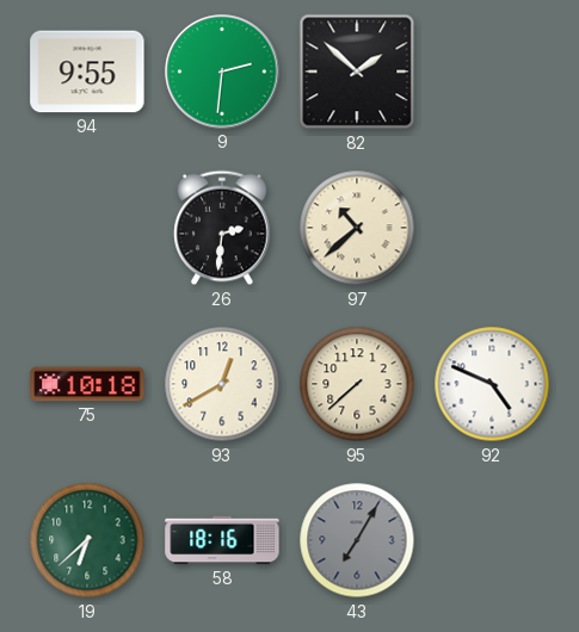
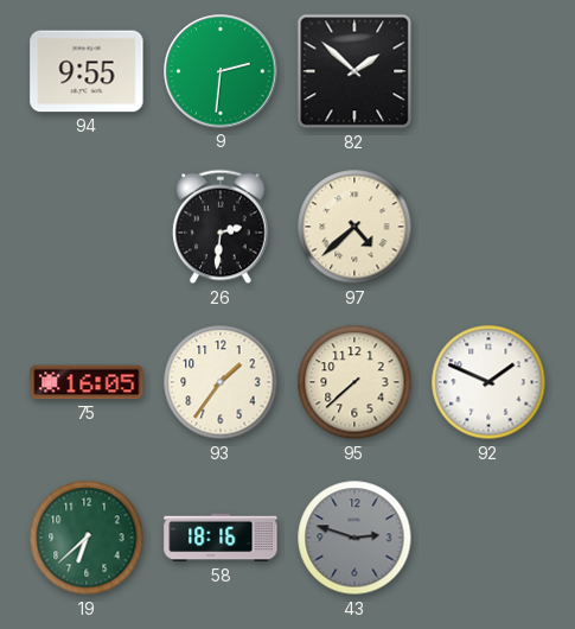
97: 10:38 -> 4:38
75: 10:18 -> 16:05
93: 12:40 -> 1:36
92: 4:49 -> 1:49
43: 7:05 -> 2:48
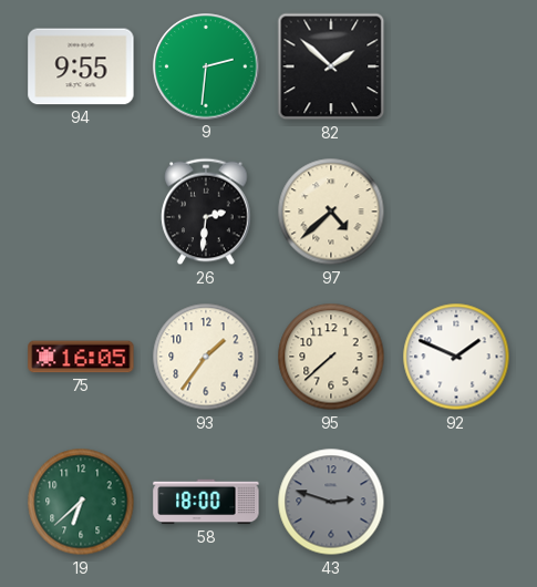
58: 18:16 -> 18:00
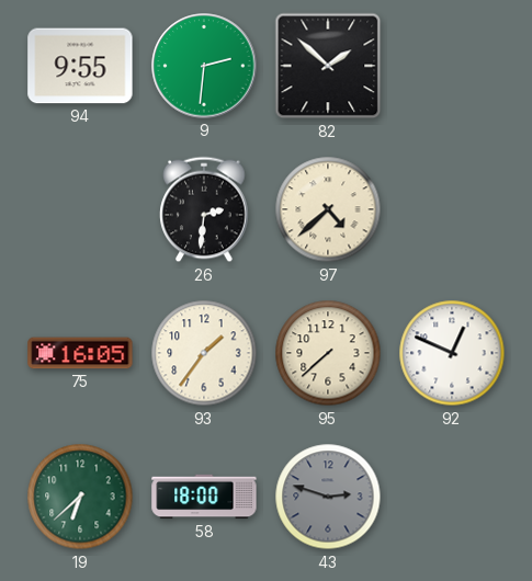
92: 1:49 -> 12:49
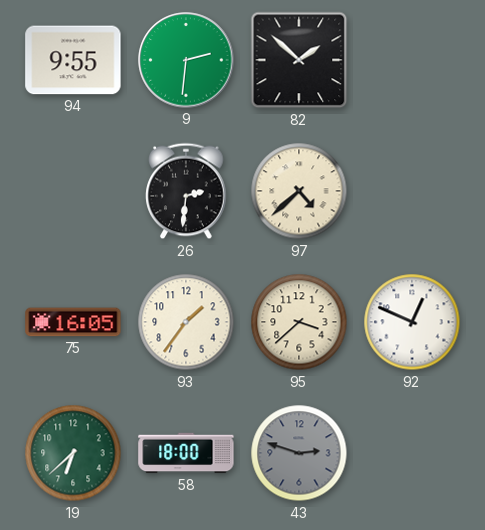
95: 7:38 -> 3:38
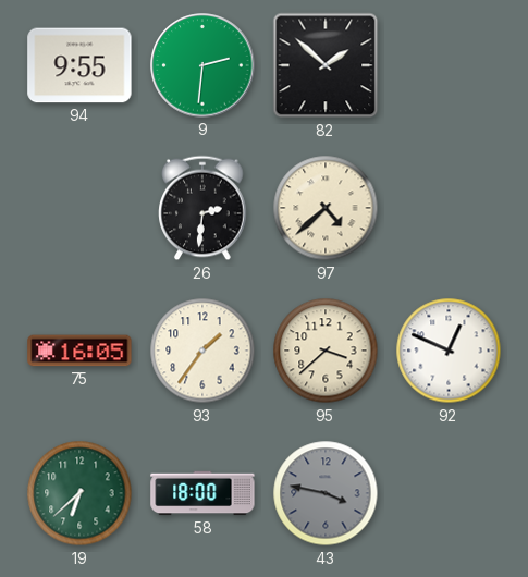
43: 2:48 -> 3:47
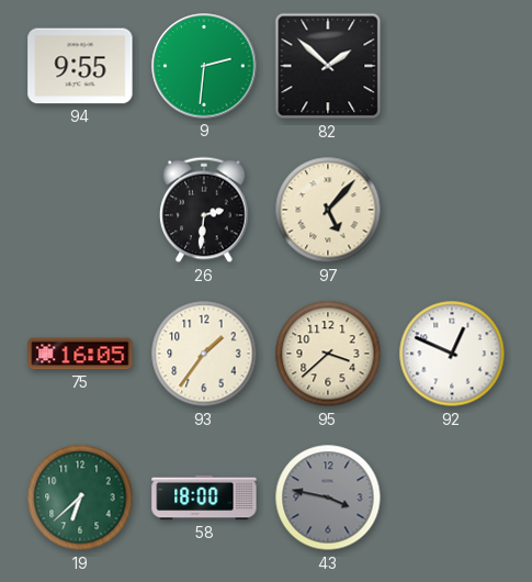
97: 4:38 -> 5:07
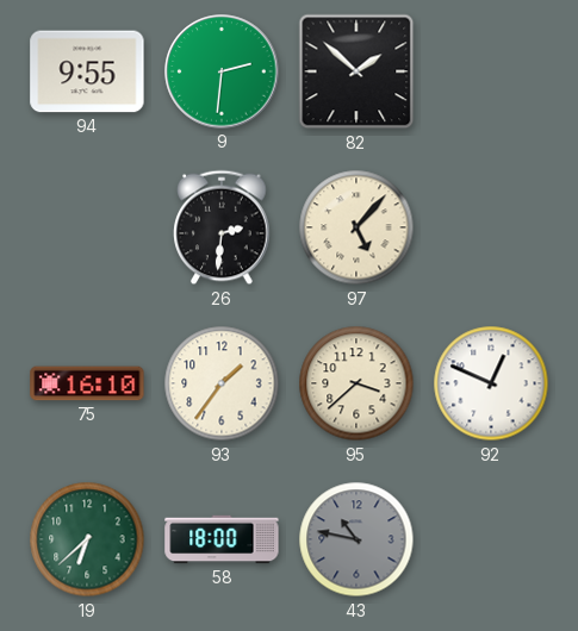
75: 16:05 -> 16:10
43: 3:47 -> 10:47
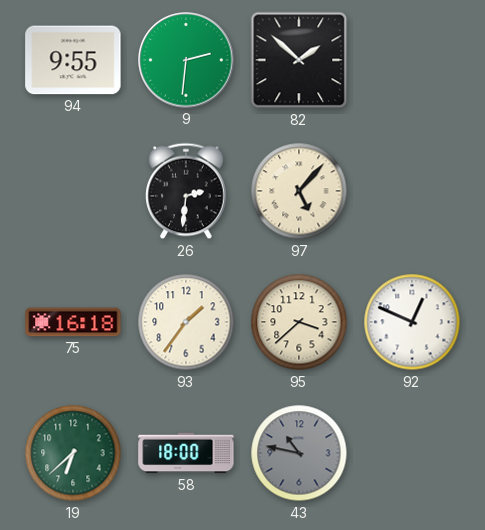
75: 16:10 -> 16:18
